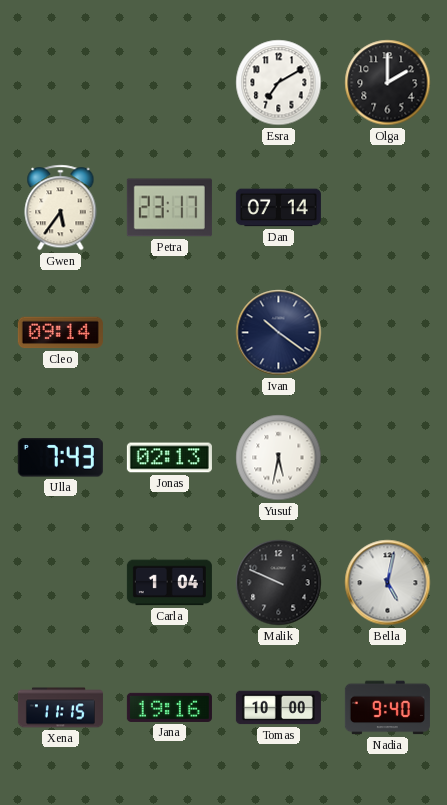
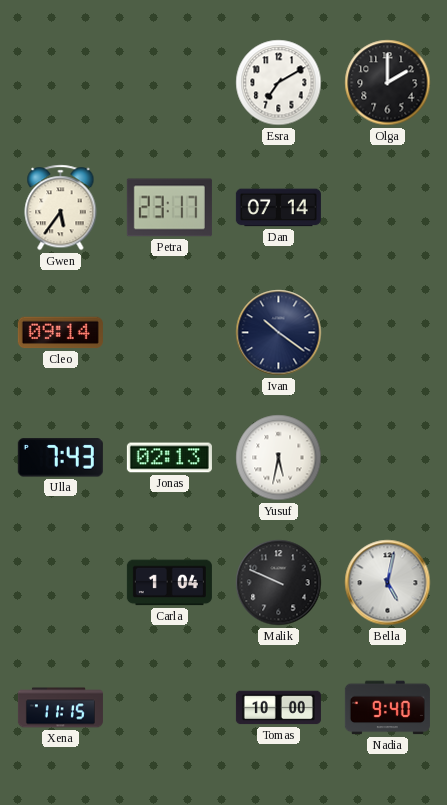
Jana: 19:16 -> none
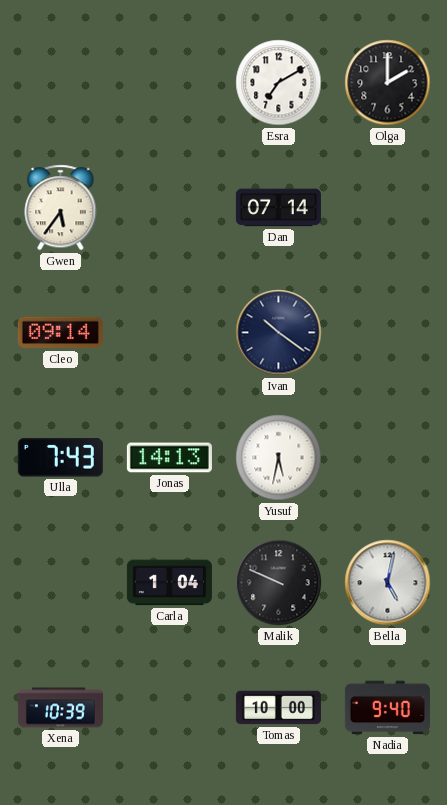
Petra: 23:17 -> none
Jonas: 02:13 -> 14:13
Xena: 11:15 -> 10:39
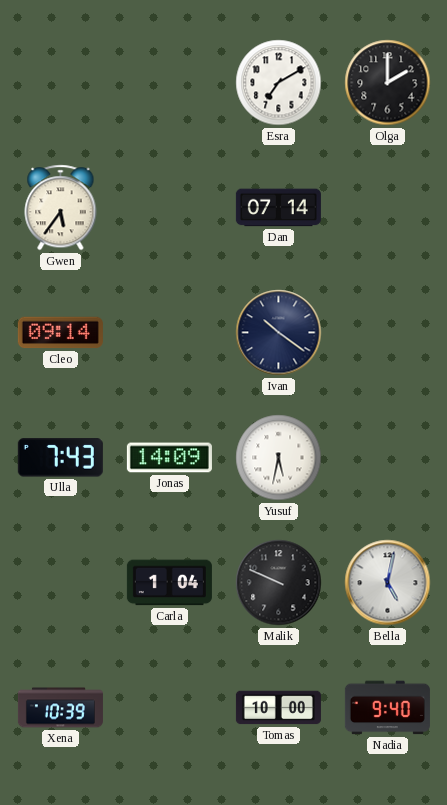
Jonas: 14:13 -> 14:09
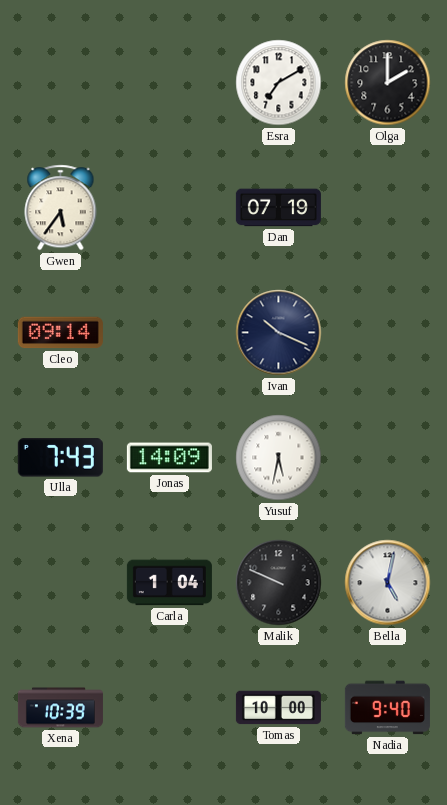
Dan: 07:14 -> 07:19
Ivan: 10:21 -> 10:19
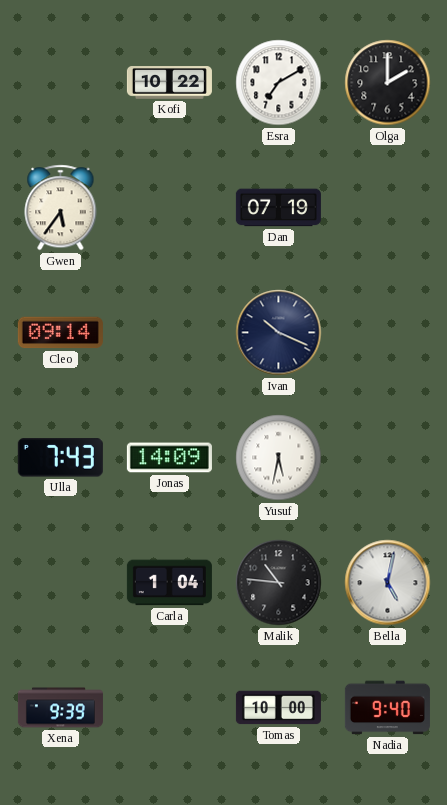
Kofi: none -> 10:22
Malik: 9:49 -> 10:46
Xena: 10:39 -> 9:39
